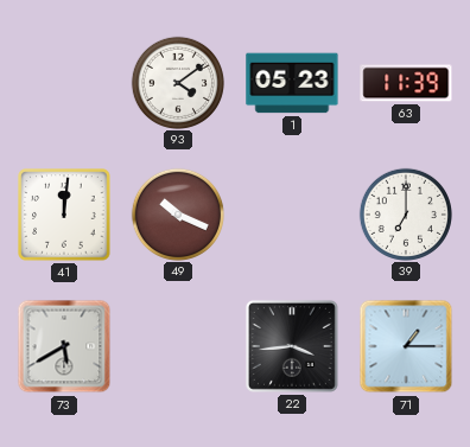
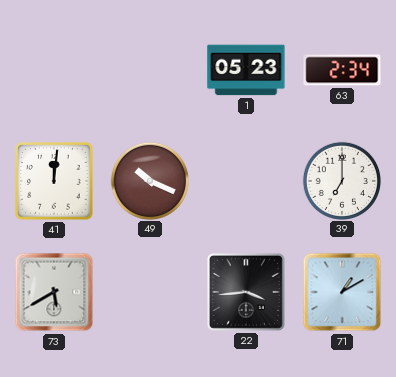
93: 4:09 -> none
63: 11:39 -> 2:34
71: 1:15 -> 1:10
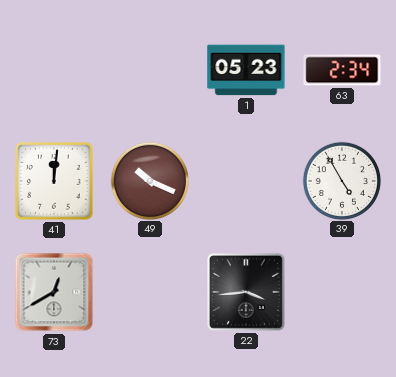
39: 7:00 -> 4:55
73: 5:40 -> 12:40
71: 1:10 -> none
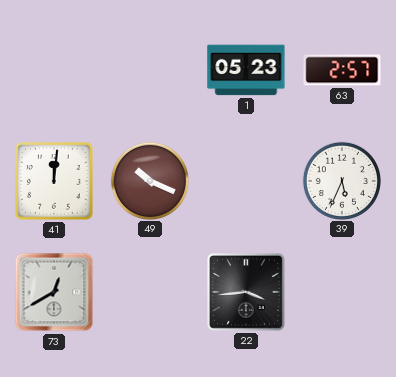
63: 2:34 -> 2:57
39: 4:55 -> 5:34
